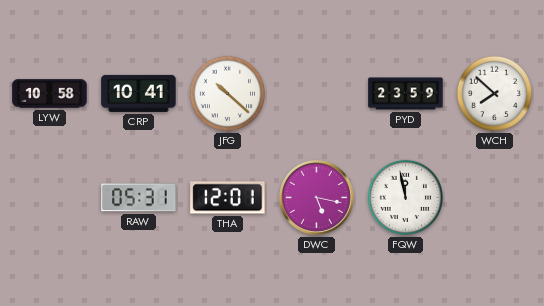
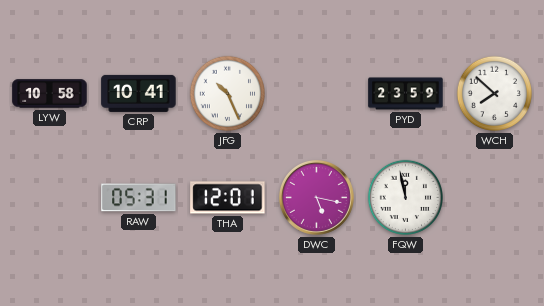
JFG: 10:22 -> 10:26
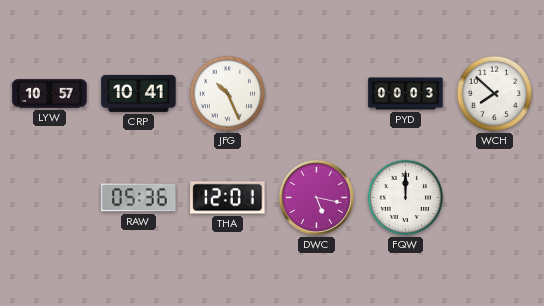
LYW: 10:58 -> 10:57
PYD: 23:59 -> 00:03
RAW: 05:31 -> 05:36
FQW: 11:58 -> 12:00
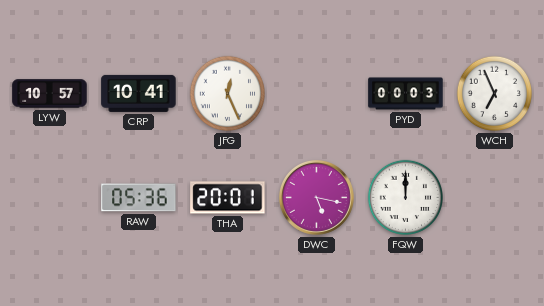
JFG: 10:26 -> 12:26
WCH: 7:52 -> 6:56
THA: 12:01 -> 20:01
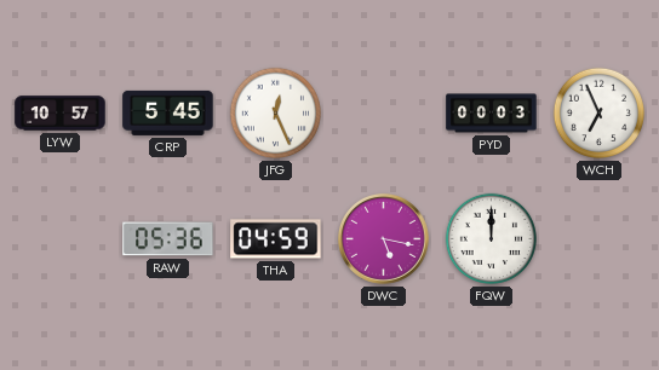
CRP: 10:41 -> 5:45
THA: 20:01 -> 04:59
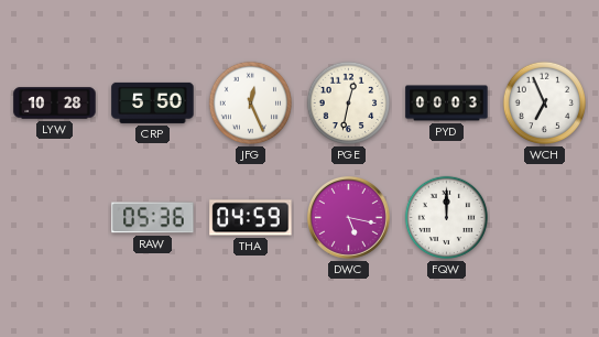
LYW: 10:57 -> 10:28
CRP: 5:45 -> 5:50
PGE: none -> 12:32
